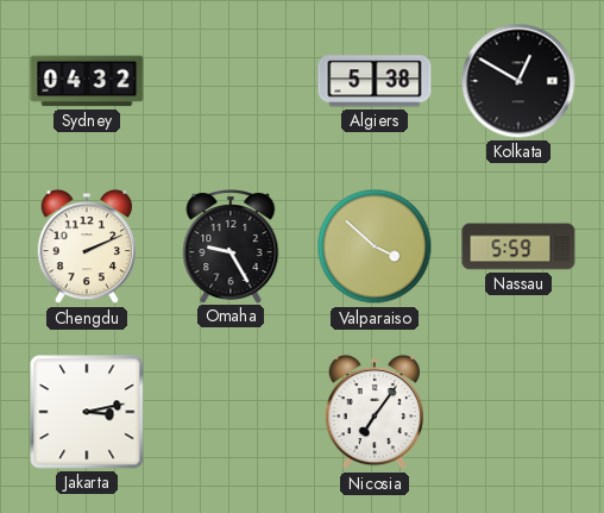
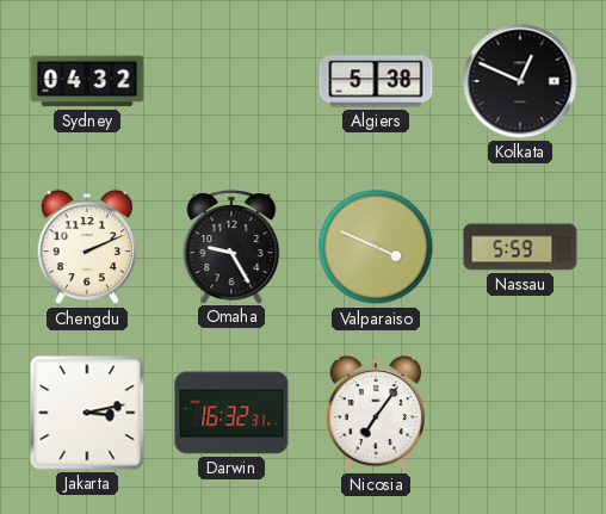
Kolkata: 12:50 -> 12:49
Valparaiso: 3:52 -> 3:49
Darwin: none -> 16:32
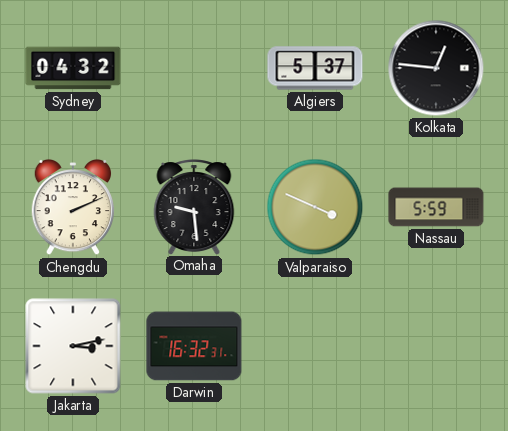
Algiers: 5:38 -> 5:37
Kolkata: 12:49 -> 12:46
Omaha: 9:25 -> 9:29
Nicosia: 7:06 -> none
